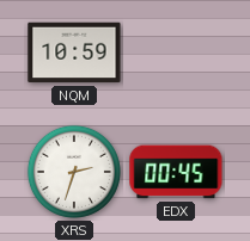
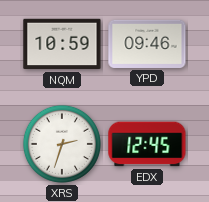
YPD: none -> 09:46
EDX: 00:45 -> 12:45
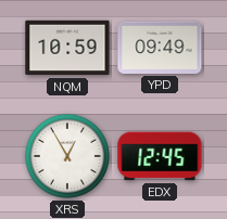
YPD: 09:46 -> 09:49
XRS: 2:33 -> 12:55
